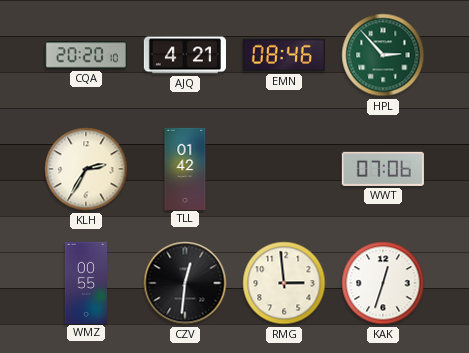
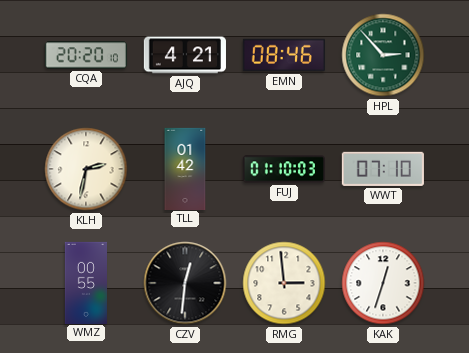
KLH: 2:35 -> 2:32
FUJ: none -> 01:10
WWT: 07:06 -> 07:10
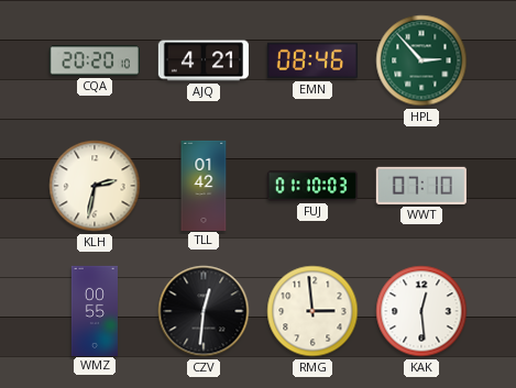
KAK: 12:33 -> 12:29
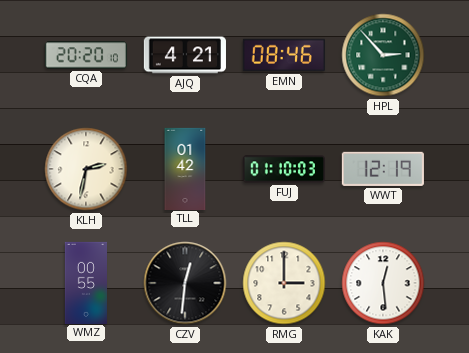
WWT: 07:10 -> 12:19
RMG: 2:59 -> 3:00
